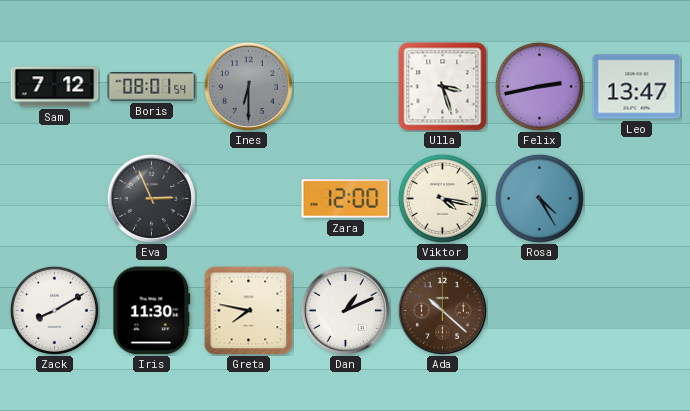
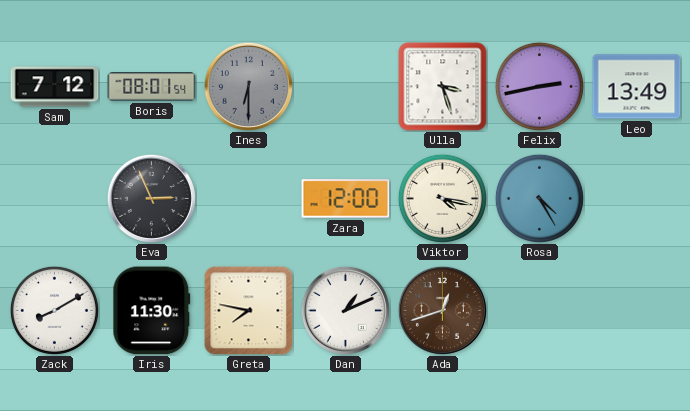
Leo: 13:47 -> 13:49
Ada: 10:22 -> 12:42
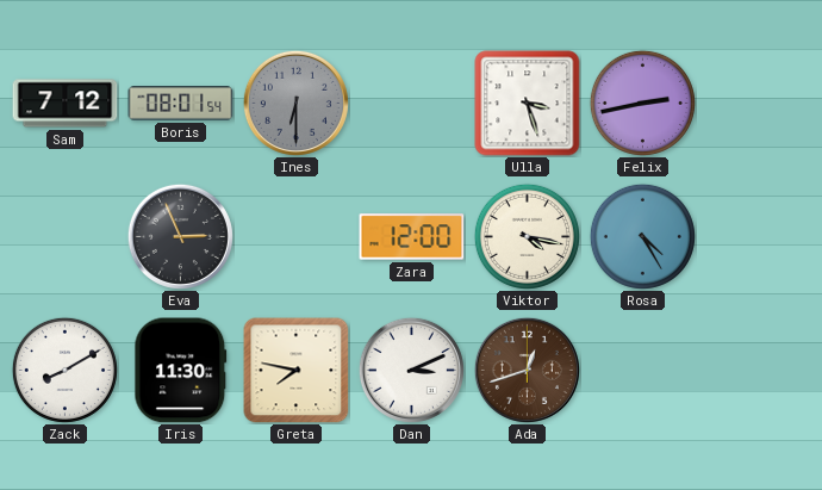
Leo: 13:49 -> none
Dan: 1:11 -> 3:11
